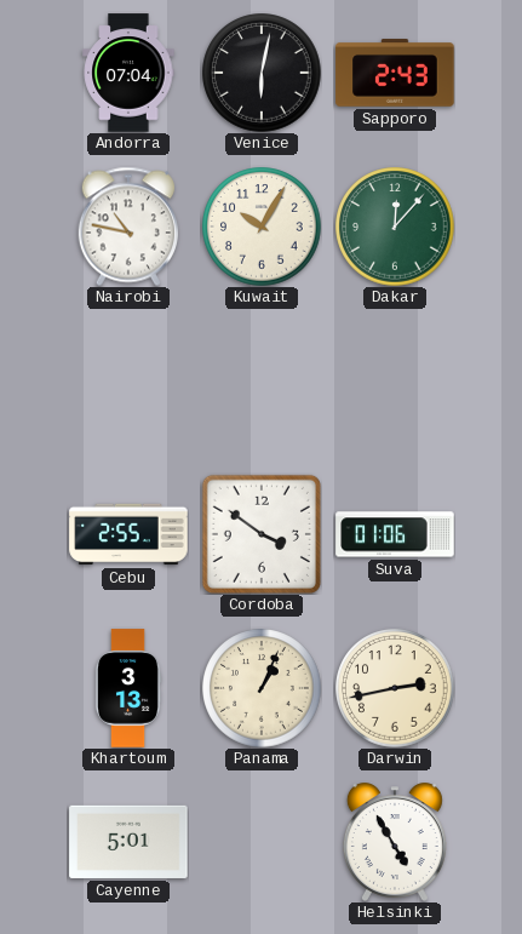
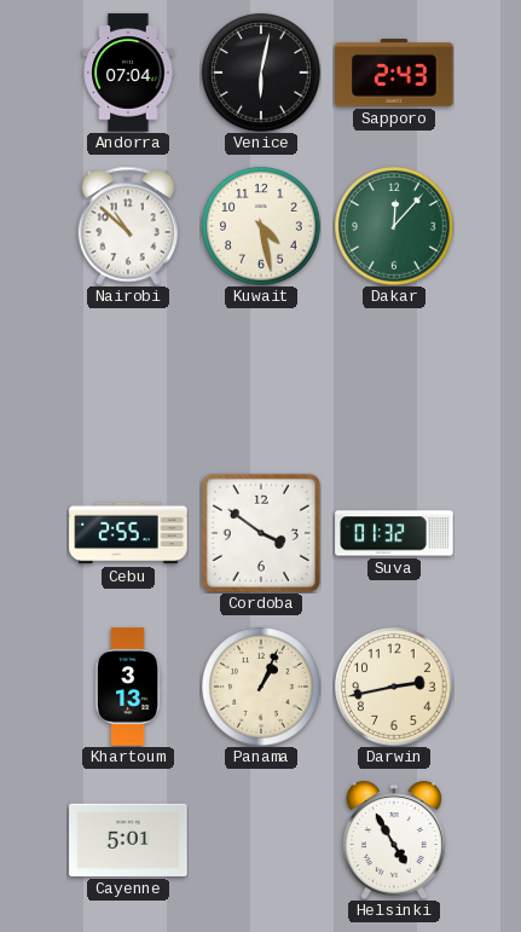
Nairobi: 10:47 -> 10:52
Kuwait: 10:05 -> 4:28
Suva: 01:06 -> 01:32
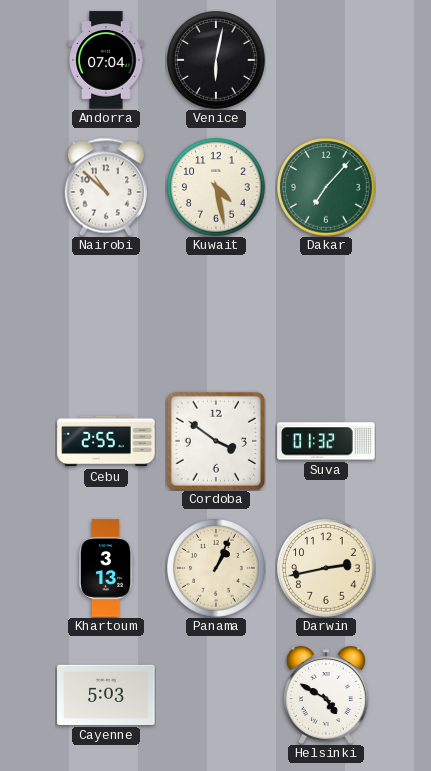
Sapporo: 2:43 -> none
Dakar: 12:07 -> 7:07
Cayenne: 5:01 -> 5:03
Helsinki: 4:55 -> 4:50
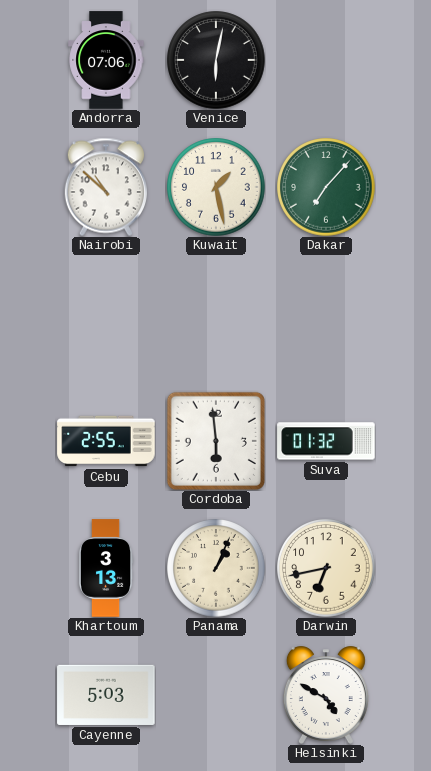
Andorra: 07:04 -> 07:06
Kuwait: 4:28 -> 1:28
Cordoba: 3:51 -> 5:59
Darwin: 2:43 -> 6:43
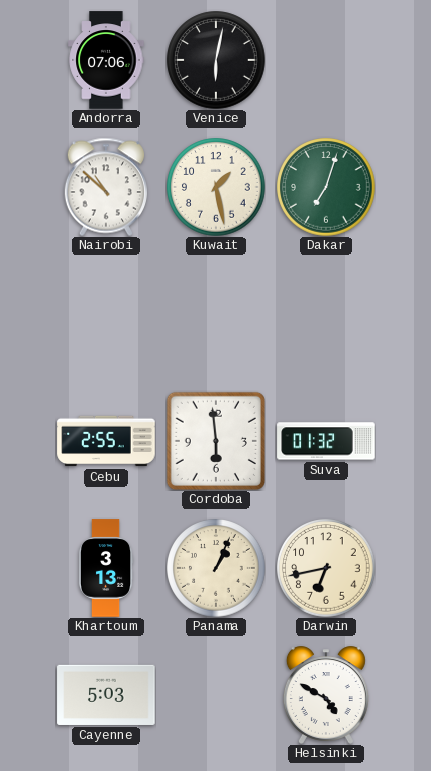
Dakar: 7:07 -> 7:03
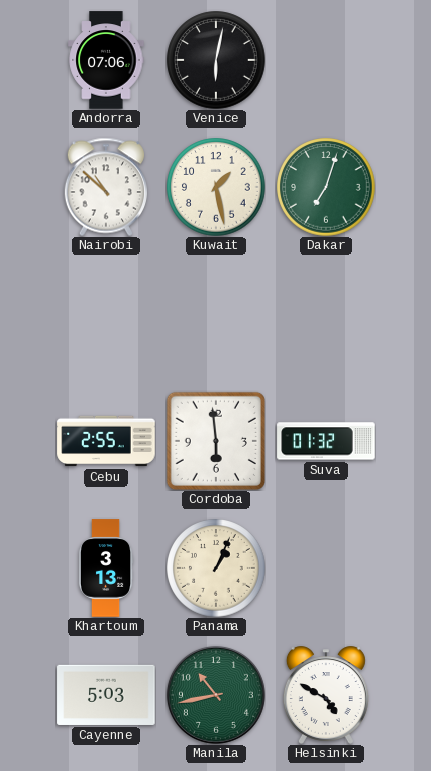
Darwin: 6:43 -> none
Manila: none -> 10:43
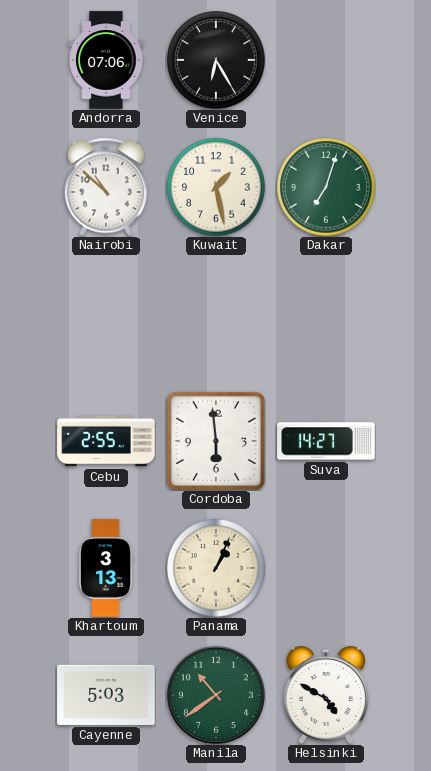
Venice: 6:02 -> 6:25
Suva: 01:32 -> 14:27
Manila: 10:43 -> 10:39
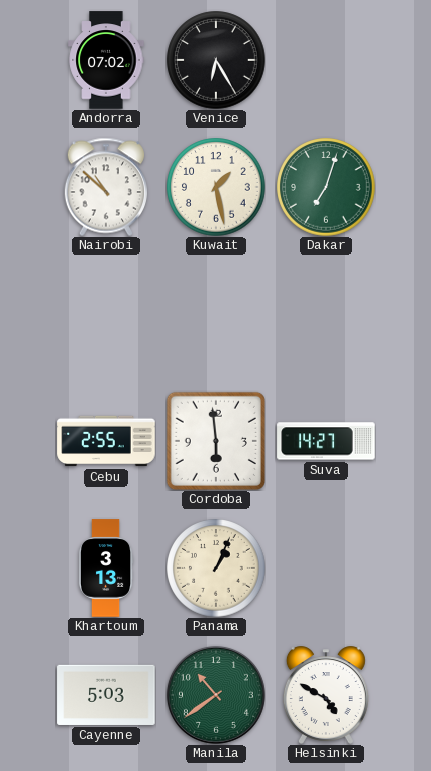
Andorra: 07:06 -> 07:02
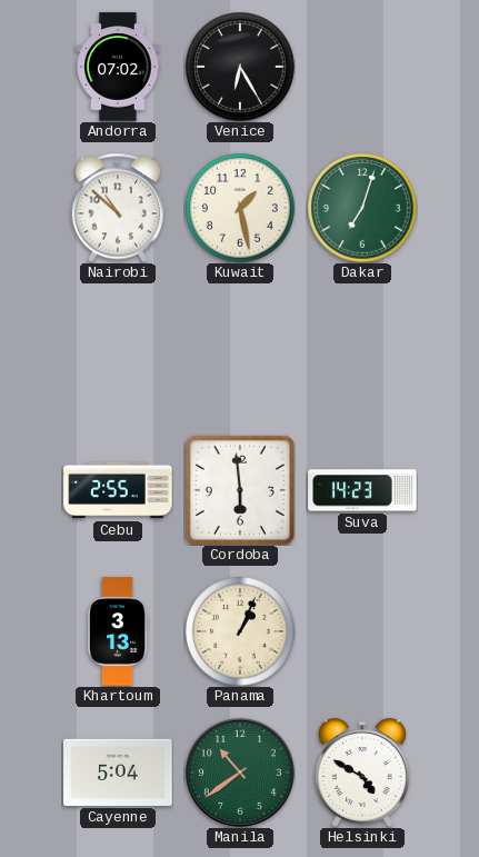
Suva: 14:27 -> 14:23
Cayenne: 5:03 -> 5:04
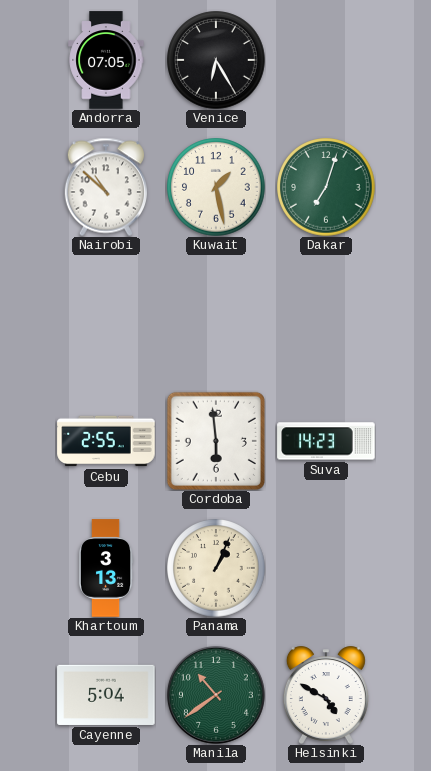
Andorra: 07:02 -> 07:05
